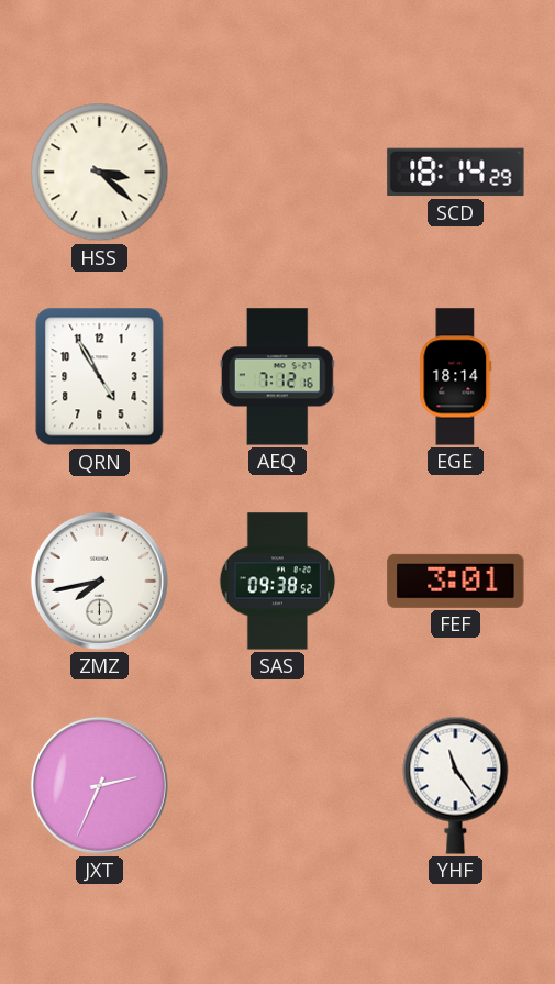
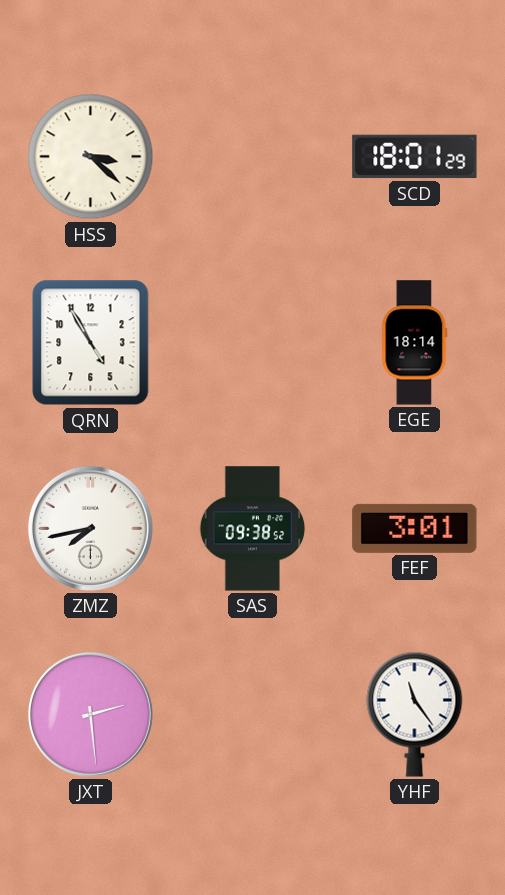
SCD: 18:14 -> 18:01
AEQ: 7:12 -> none
JXT: 2:34 -> 2:29
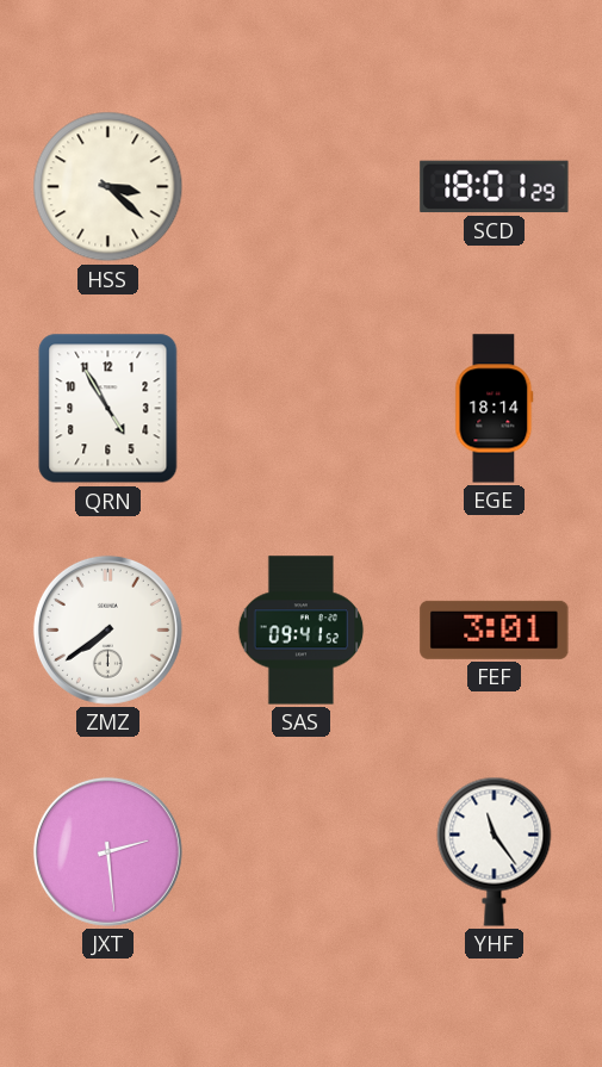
ZMZ: 7:43 -> 7:39
SAS: 09:38 -> 09:41
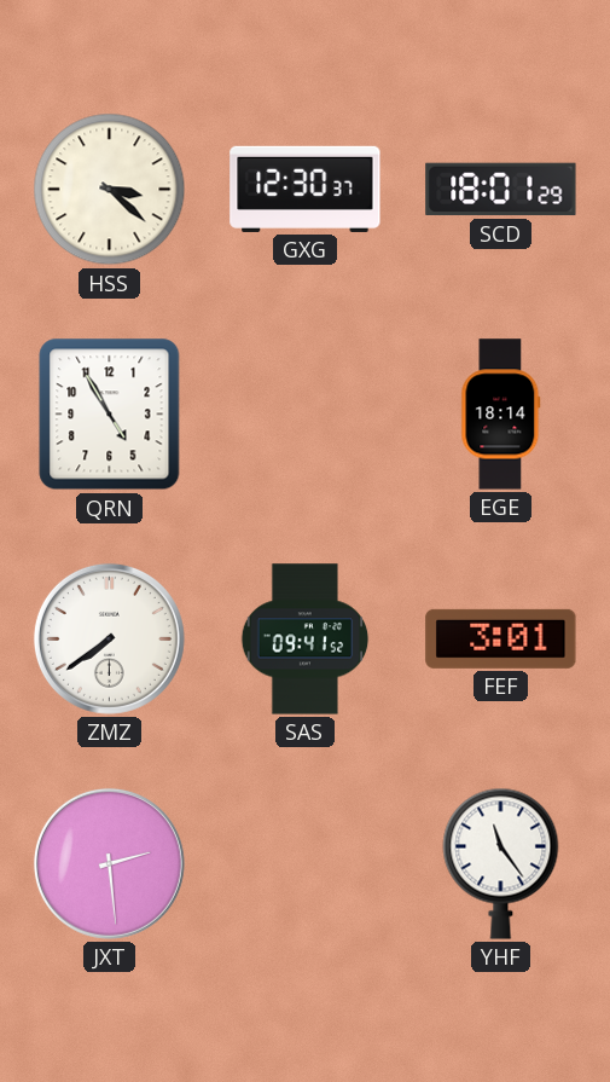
GXG: none -> 12:30
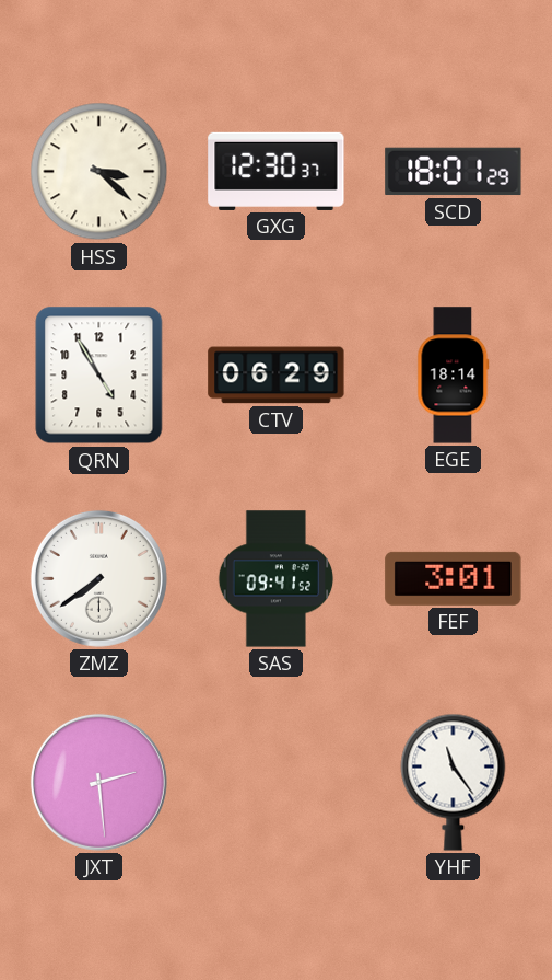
CTV: none -> 06:29
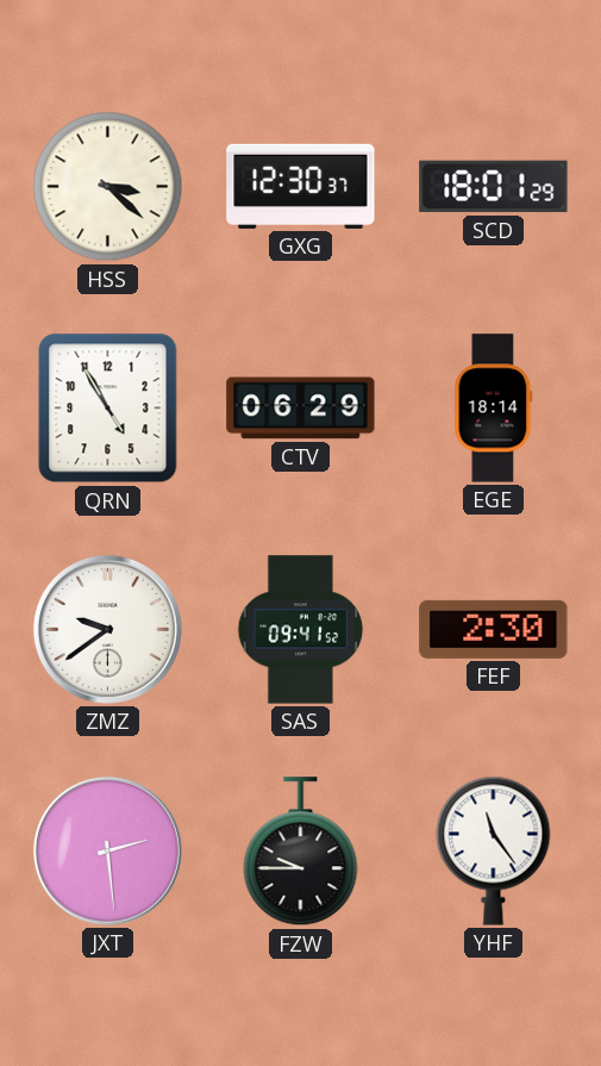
ZMZ: 7:39 -> 9:39
FEF: 3:01 -> 2:30
FZW: none -> 9:45
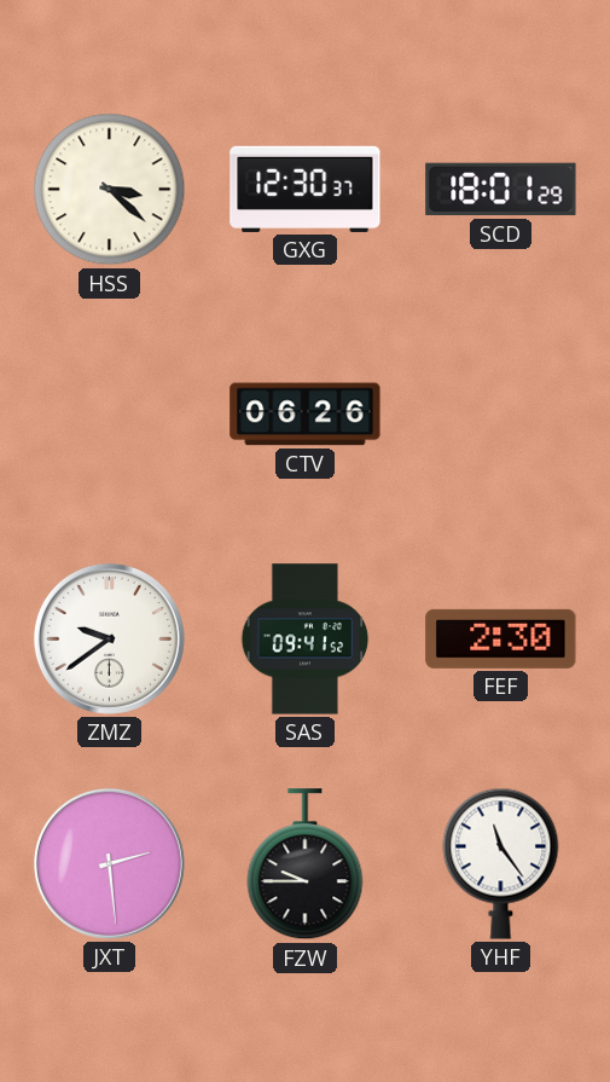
QRN: 4:55 -> none
CTV: 06:29 -> 06:26
EGE: 18:14 -> none
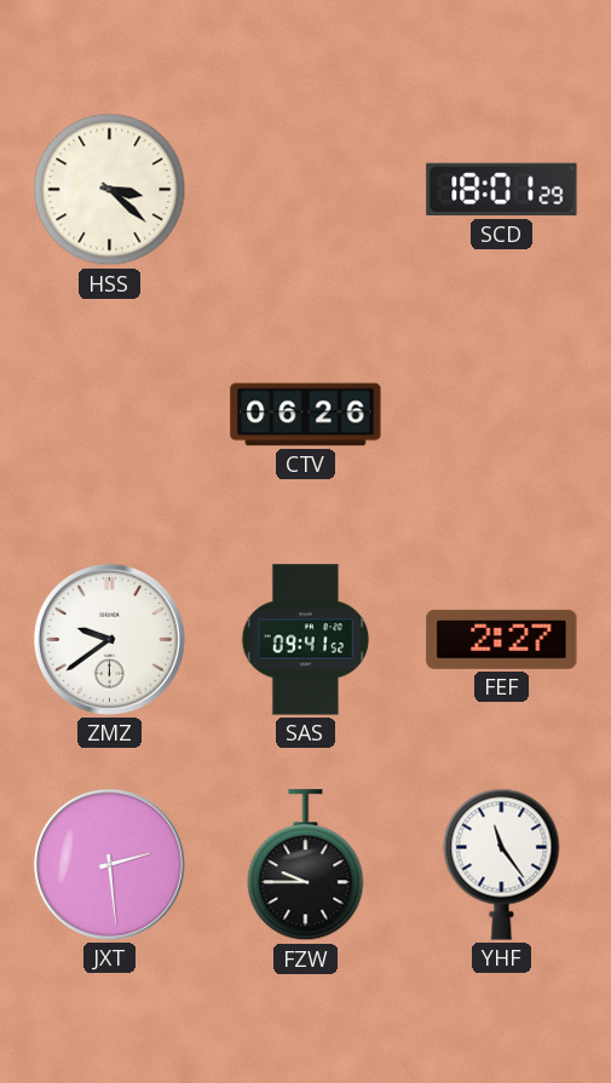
GXG: 12:30 -> none
FEF: 2:30 -> 2:27
